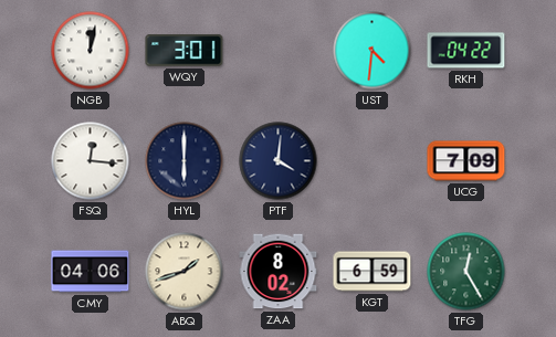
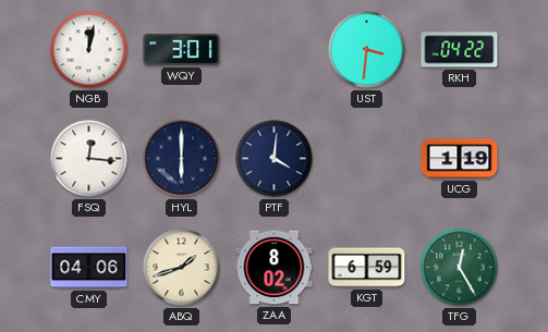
UST: 4:31 -> 3:31
UCG: 7:09 -> 1:19
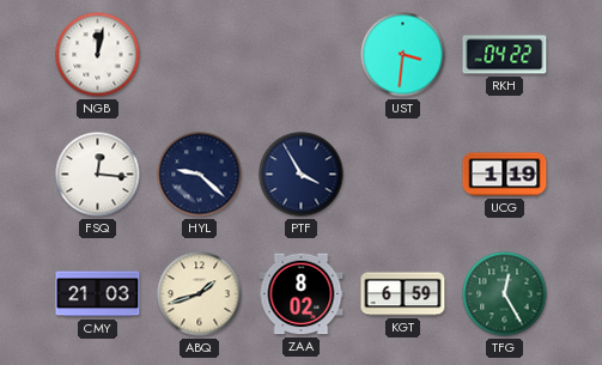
WQY: 3:01 -> none
HYL: 6:00 -> 9:22
PTF: 4:01 -> 3:55
CMY: 04:06 -> 21:03
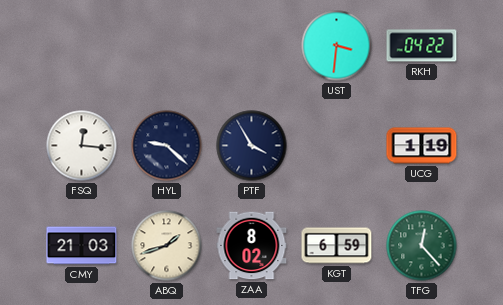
NGB: 12:02 -> none
TFG: 12:25 -> 12:23
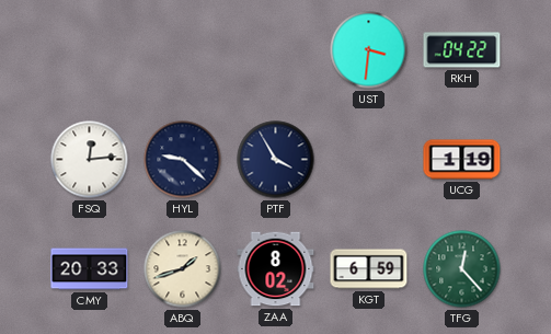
FSQ: 12:16 -> 12:14
CMY: 21:03 -> 20:33
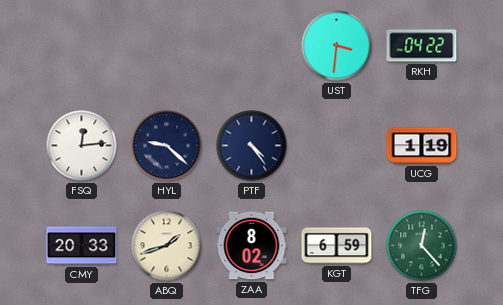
PTF: 3:55 -> 4:24
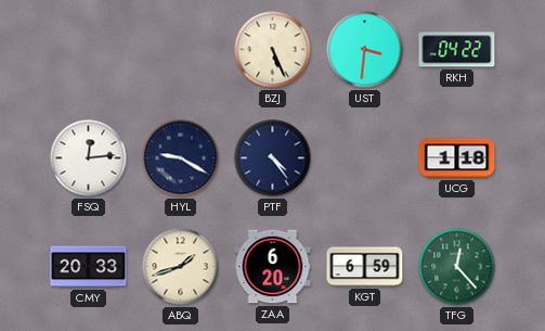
BZJ: none -> 5:26
HYL: 9:22 -> 9:20
UCG: 1:19 -> 1:18
ZAA: 8:02 -> 6:20
